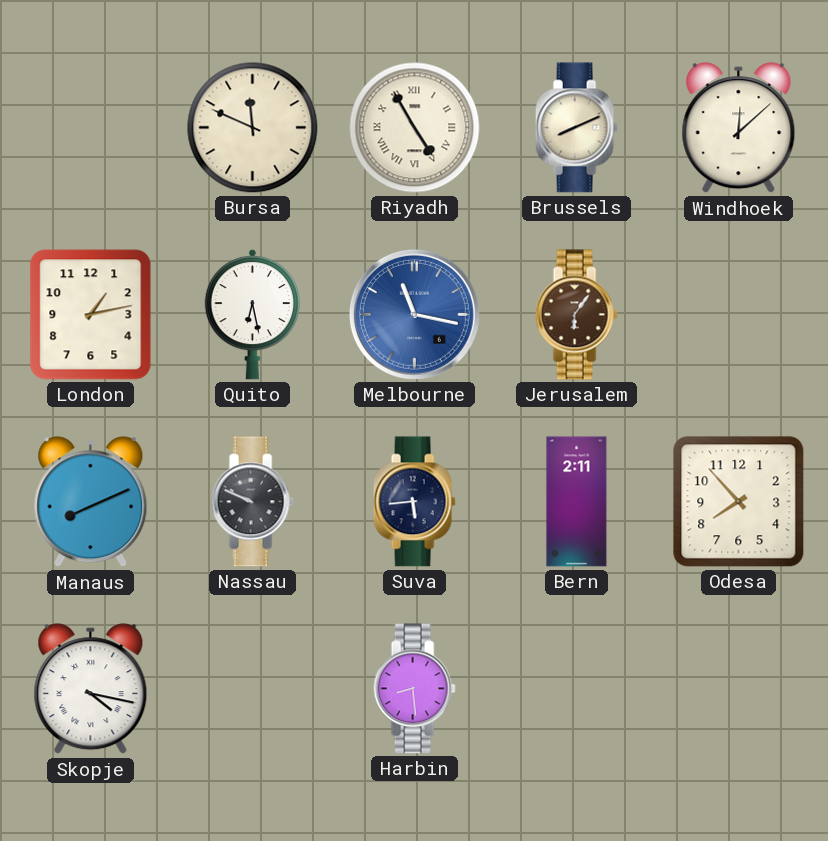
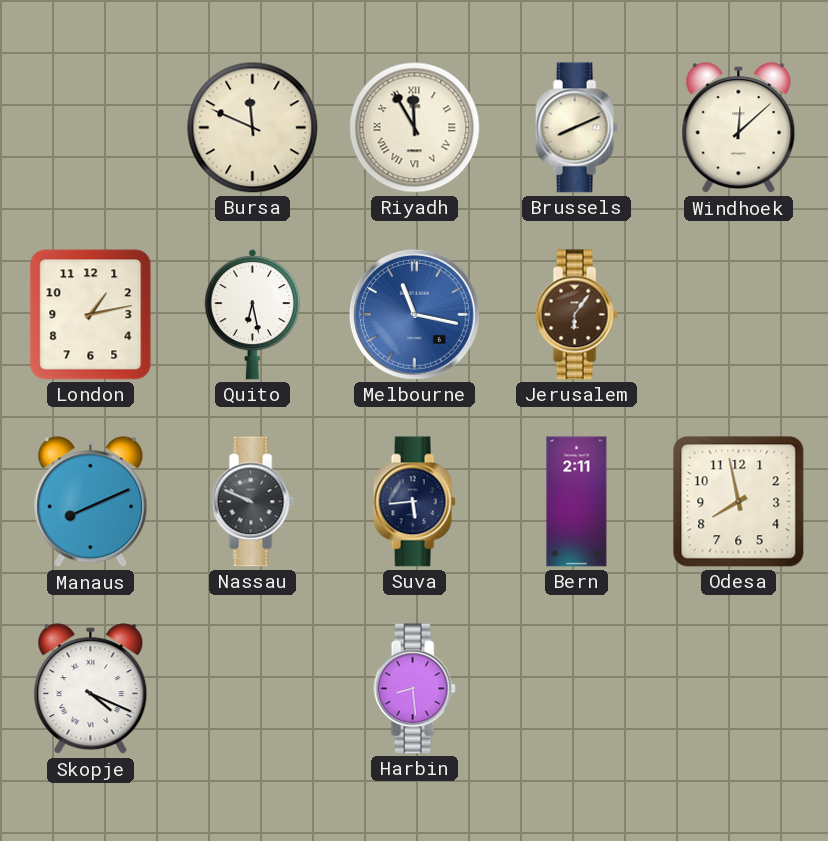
Riyadh: 4:55 -> 11:55
Odesa: 7:53 -> 7:58
Skopje: 4:17 -> 4:19
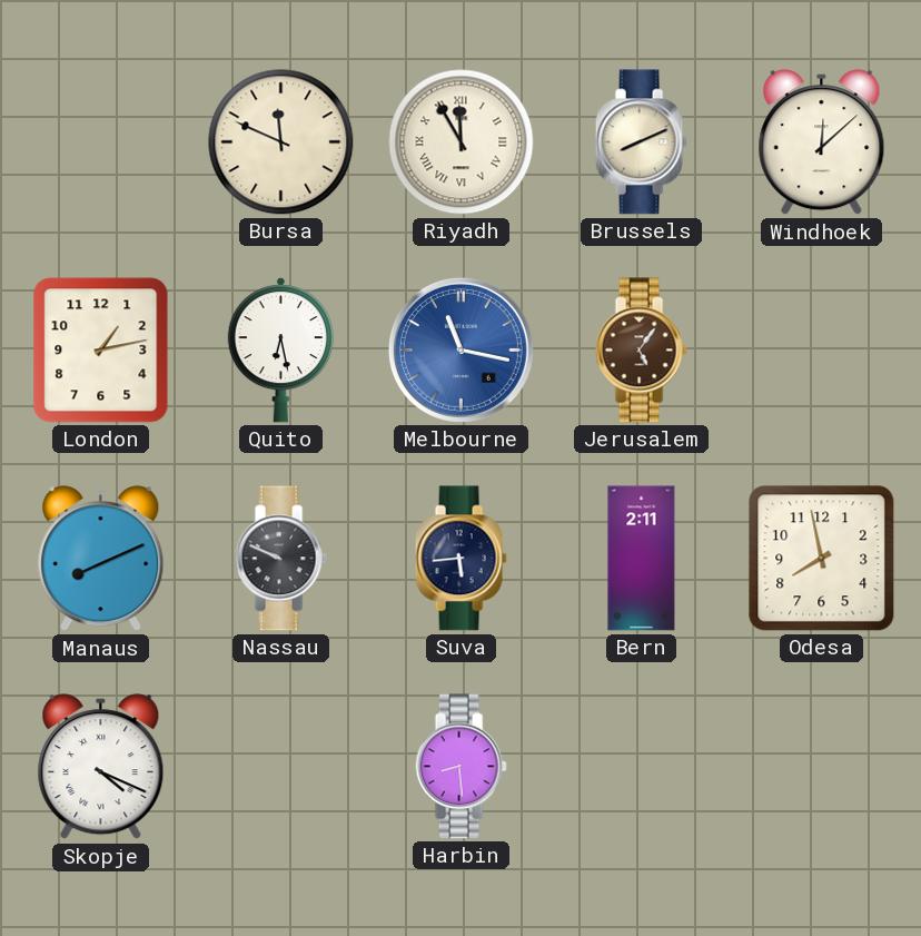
Jerusalem: 6:06 -> 5:06
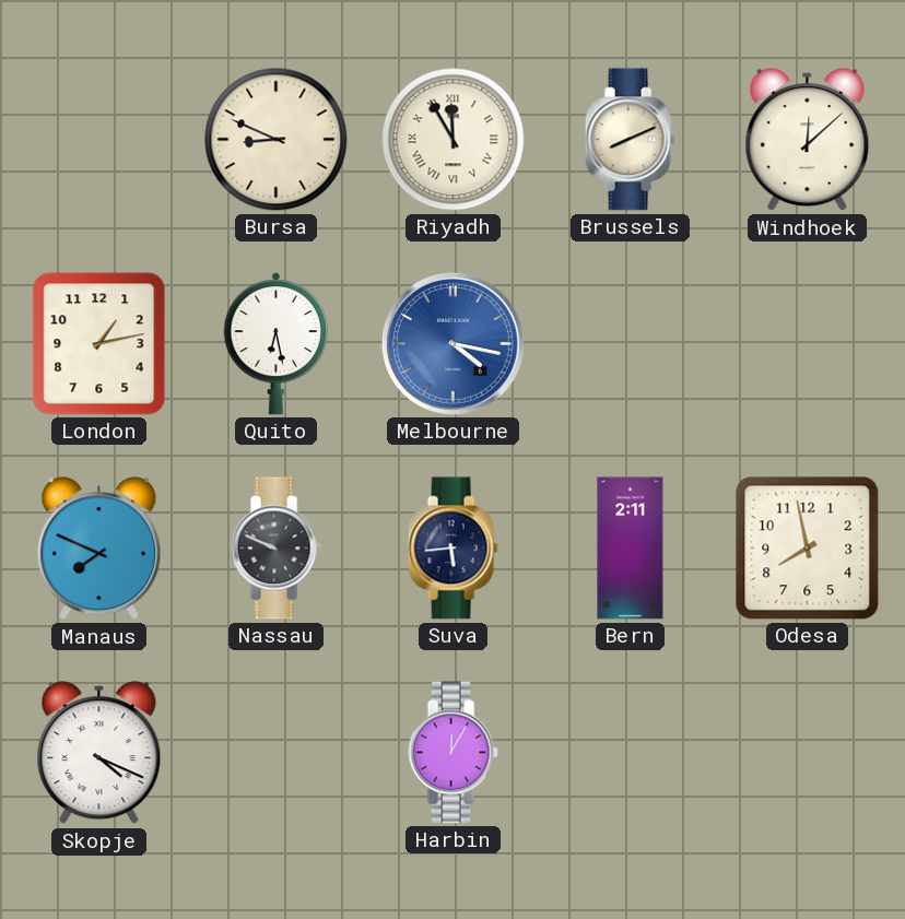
Bursa: 11:49 -> 8:49
Melbourne: 11:17 -> 4:17
Jerusalem: 5:06 -> none
Manaus: 8:11 -> 7:49
Harbin: 8:29 -> 12:05
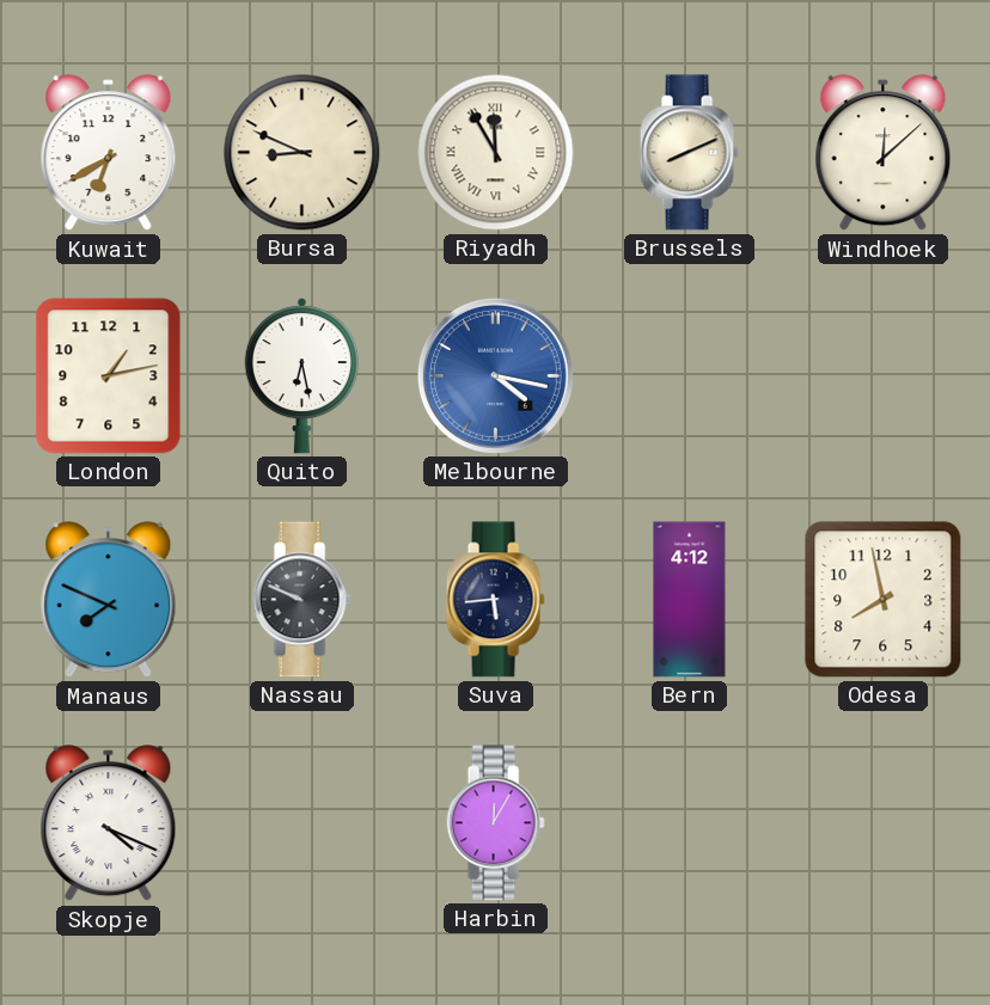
Kuwait: none -> 6:40
Bern: 2:11 -> 4:12
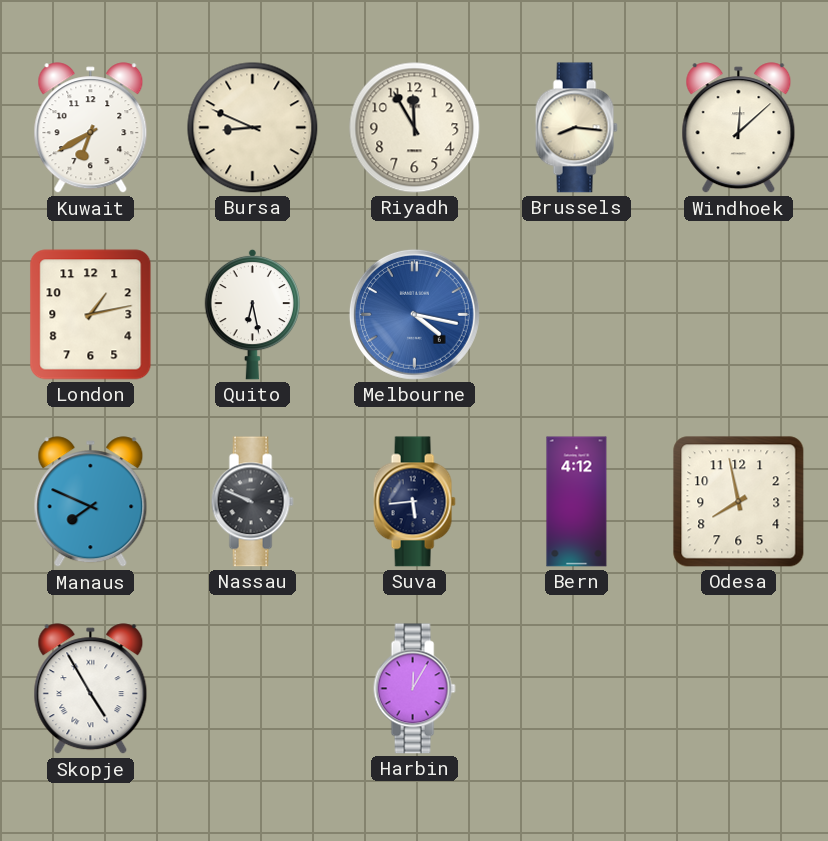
Riyadh numerals: Roman -> Arabic
Brussels: 8:11 -> 8:16
Skopje: 4:19 -> 4:55
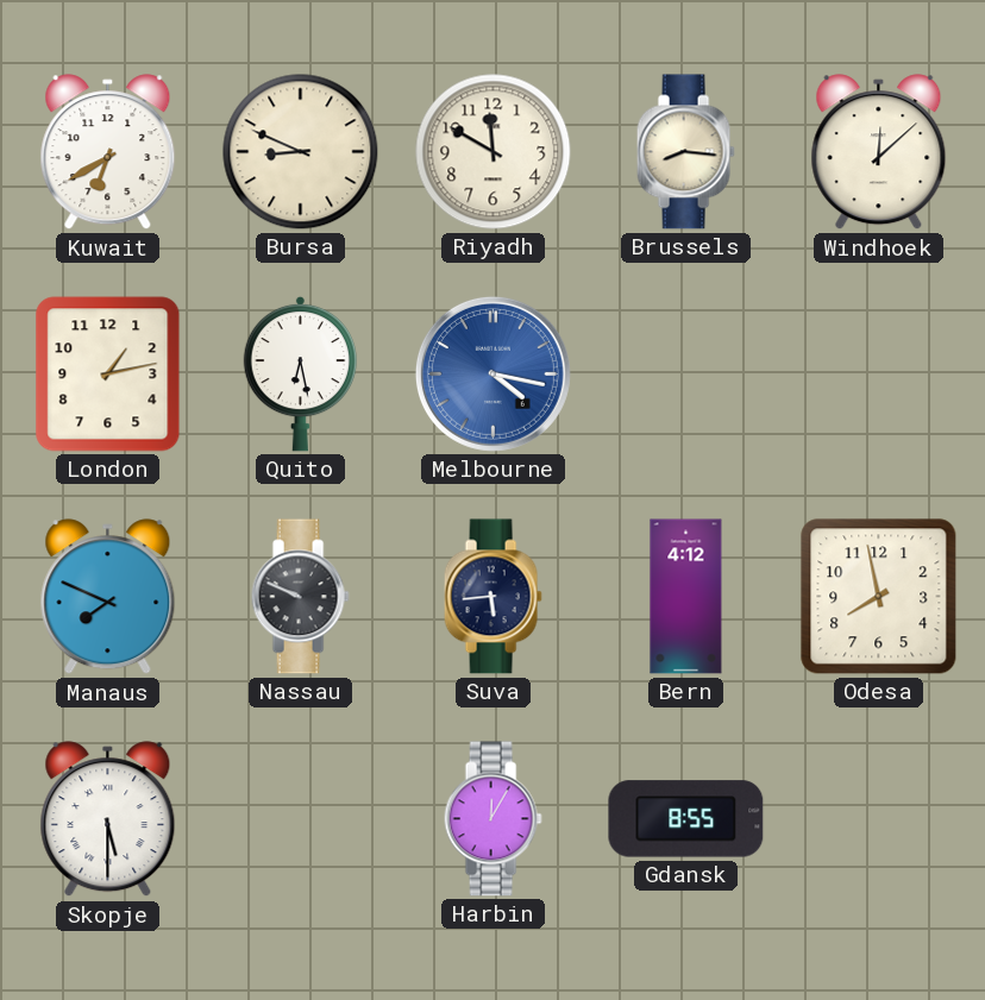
Riyadh: 11:55 -> 11:50
Skopje: 4:55 -> 5:30
Gdansk: none -> 8:55
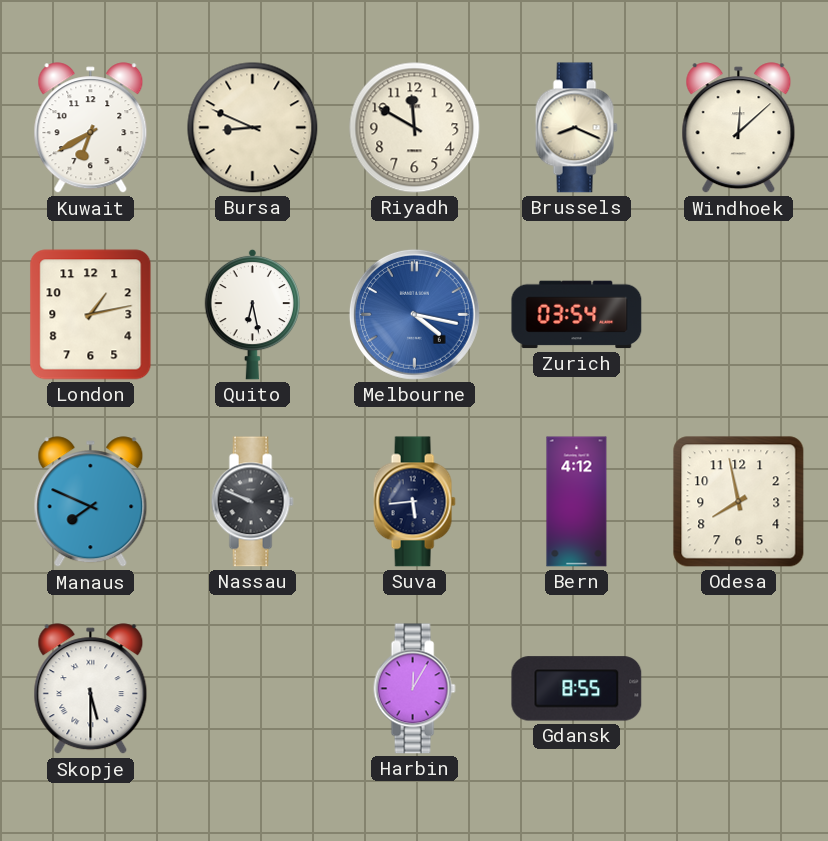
Brussels: 8:16 -> 8:19
Zurich: none -> 03:54
